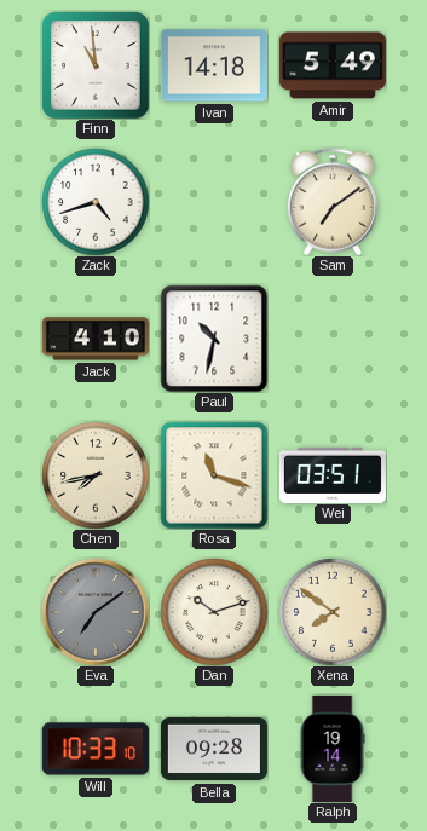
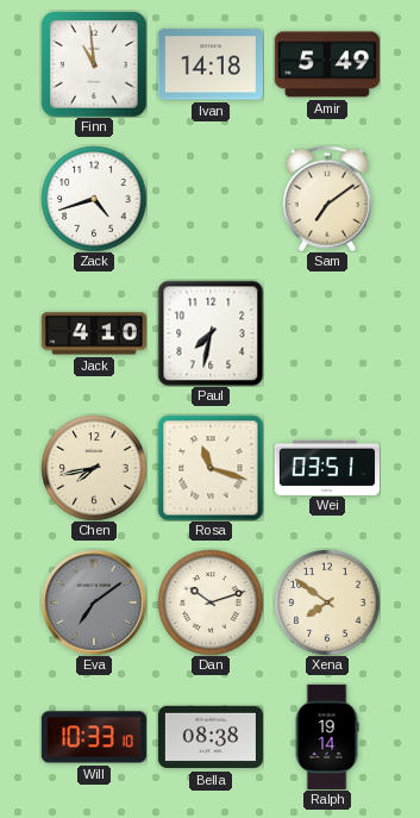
Paul: 10:32 -> 7:32
Bella: 09:28 -> 08:38
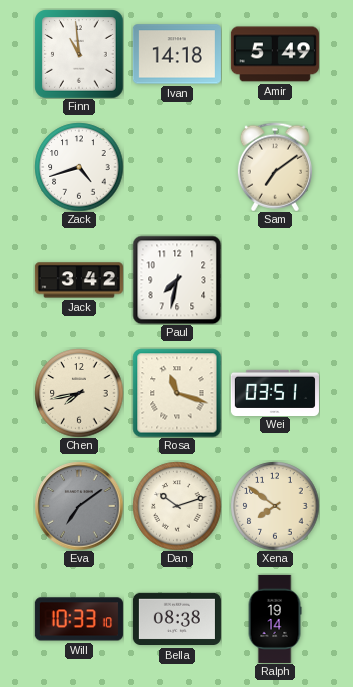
Jack: 4:10 -> 3:42
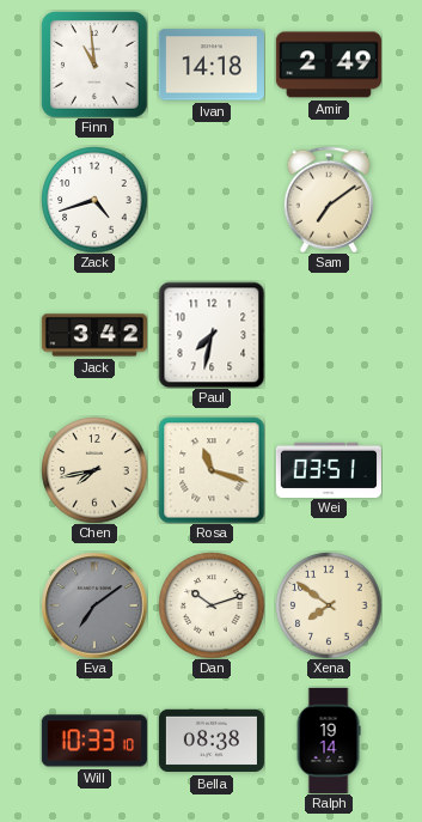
Amir: 5:49 -> 2:49
